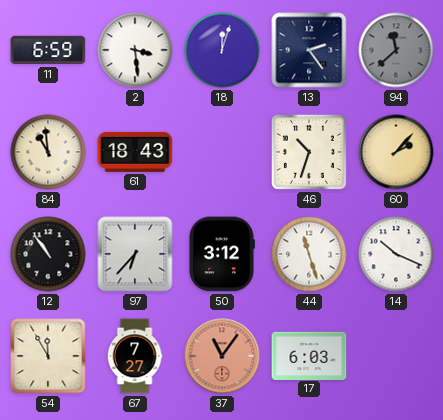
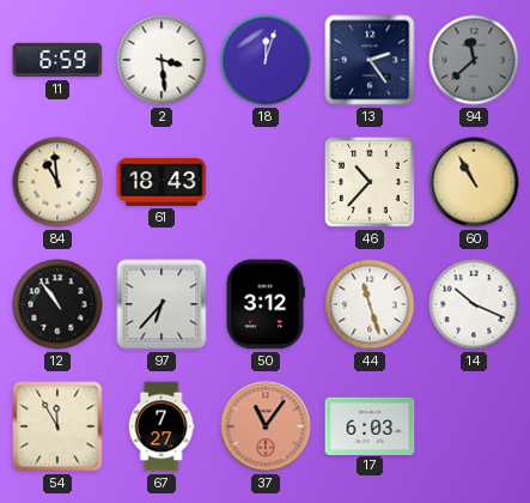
46: 10:33 -> 10:37
60: 2:07 -> 10:55
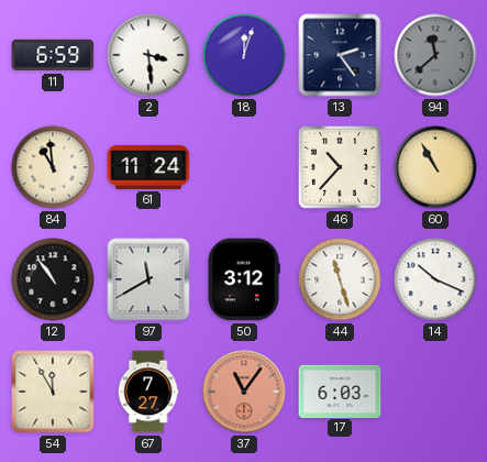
61: 18:43 -> 11:24
97: 6:37 -> 11:40
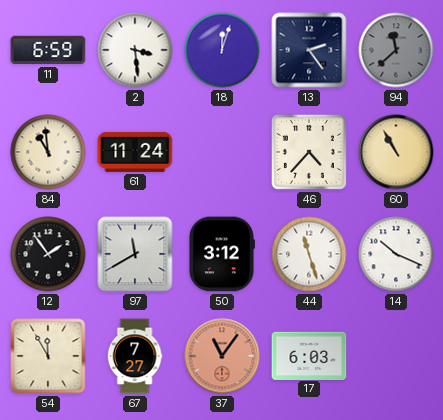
46: 10:37 -> 4:37
12: 10:54 -> 1:54
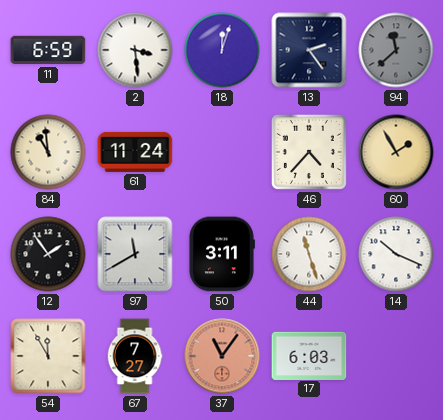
60: 10:55 -> 1:55
50: 3:12 -> 3:11
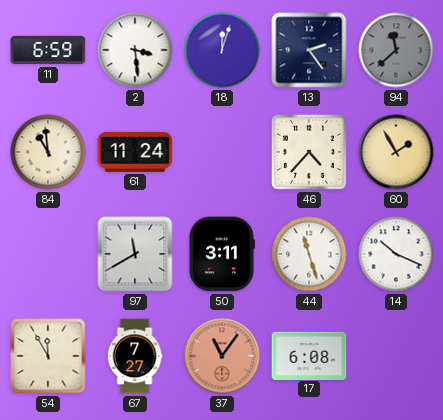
12: 1:54 -> none
17: 6:03 -> 6:08
